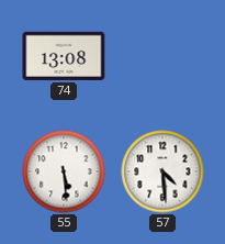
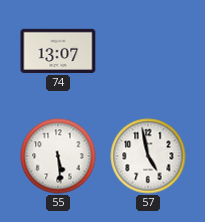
74: 13:08 -> 13:07
57: 4:29 -> 4:58
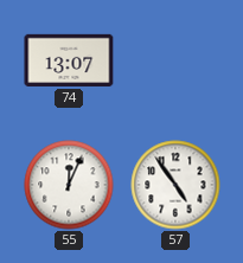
55: 5:29 -> 12:04
57: 4:58 -> 4:54
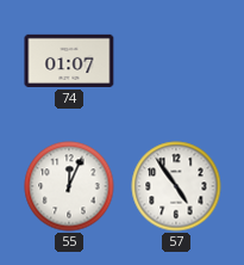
74: 13:07 -> 01:07
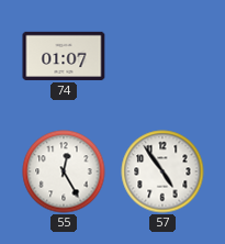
55: 12:04 -> 12:25
